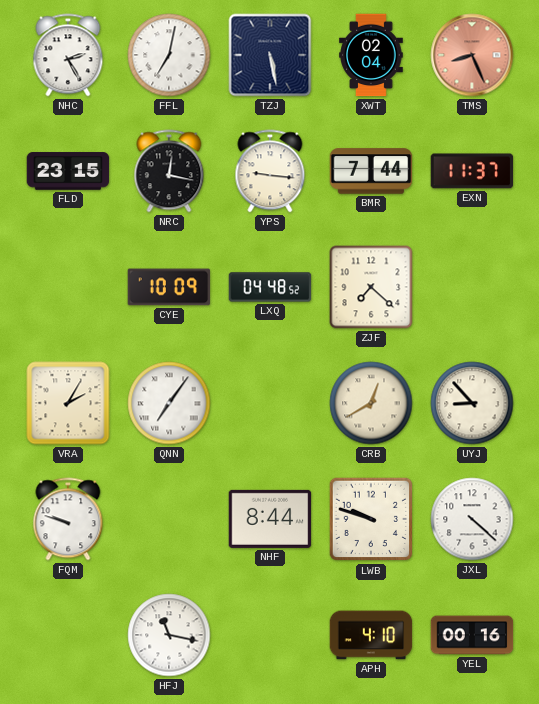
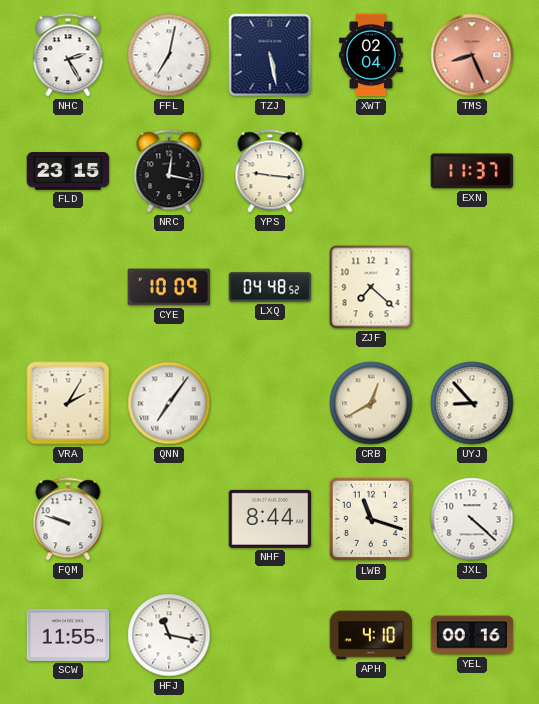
BMR: 7:44 -> none
LWB: 9:48 -> 11:18
SCW: none -> 11:55
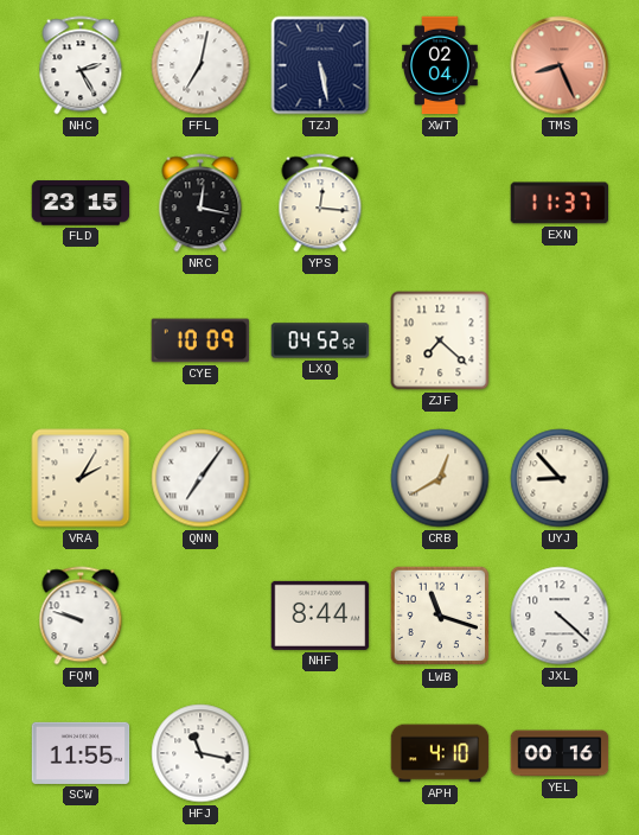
YPS: 9:16 -> 12:16
LXQ: 04:48 -> 04:52
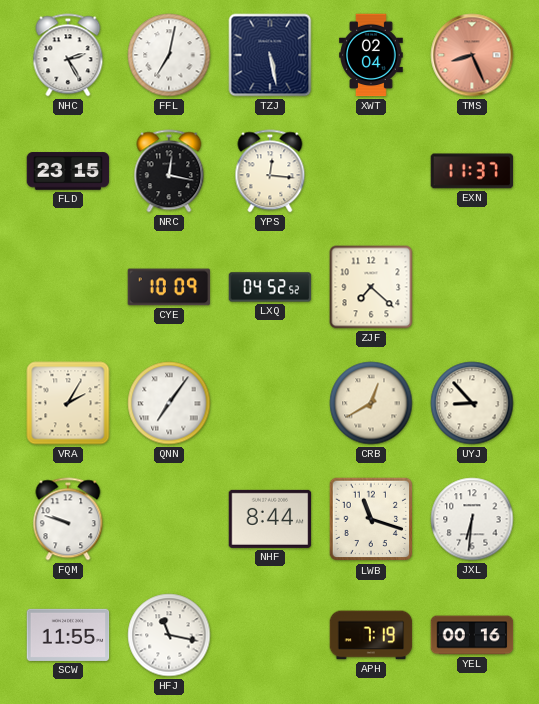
JXL: 4:22 -> 6:31
APH: 4:10 -> 7:19
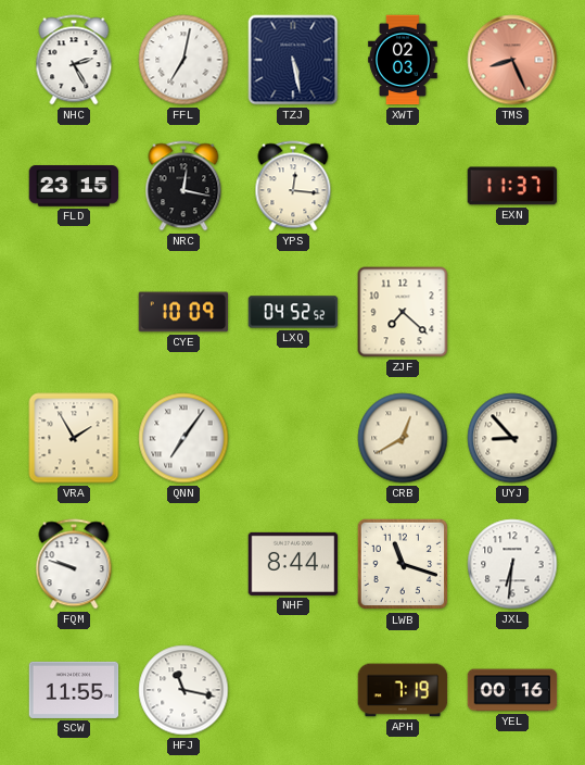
XWT: 02:04 -> 02:03
VRA: 2:05 -> 1:55
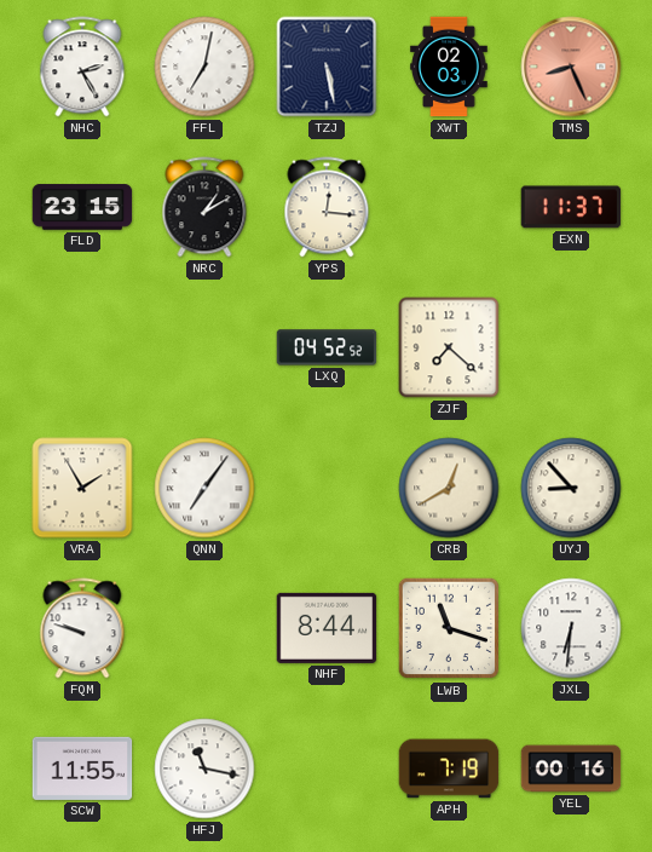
NRC: 12:17 -> 1:10
CYE: 10:09 -> none
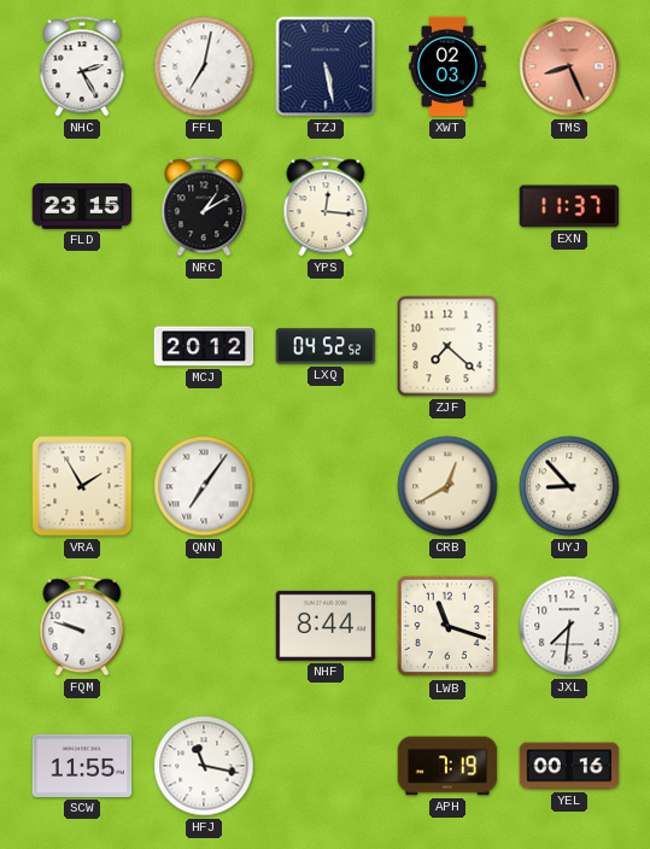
MCJ: none -> 20:12
JXL: 6:31 -> 7:31
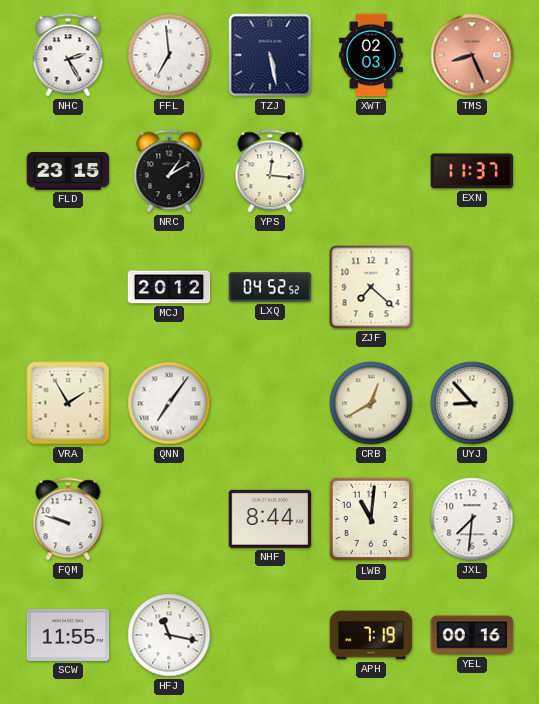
FFL: 7:02 -> 6:59
LWB: 11:18 -> 11:01
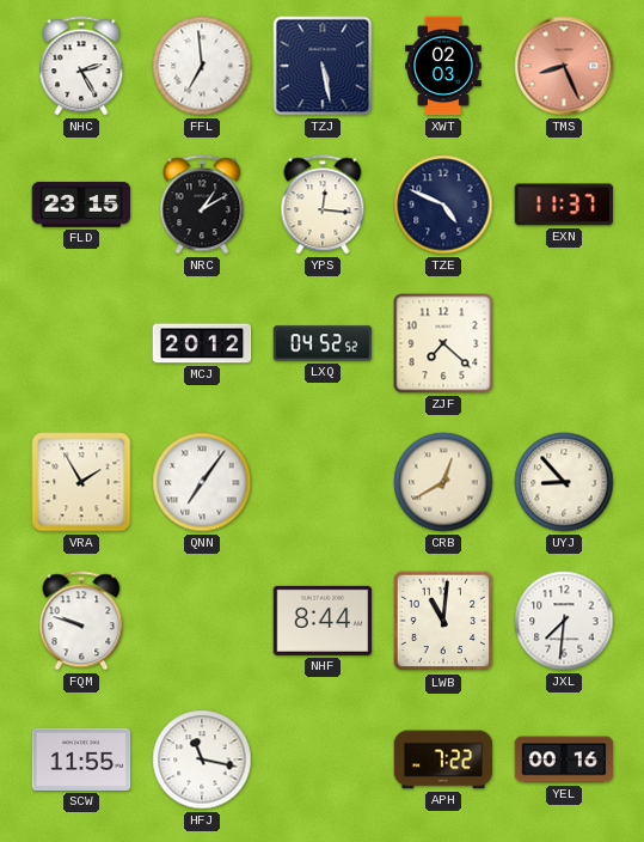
TZE: none -> 4:49
APH: 7:19 -> 7:22
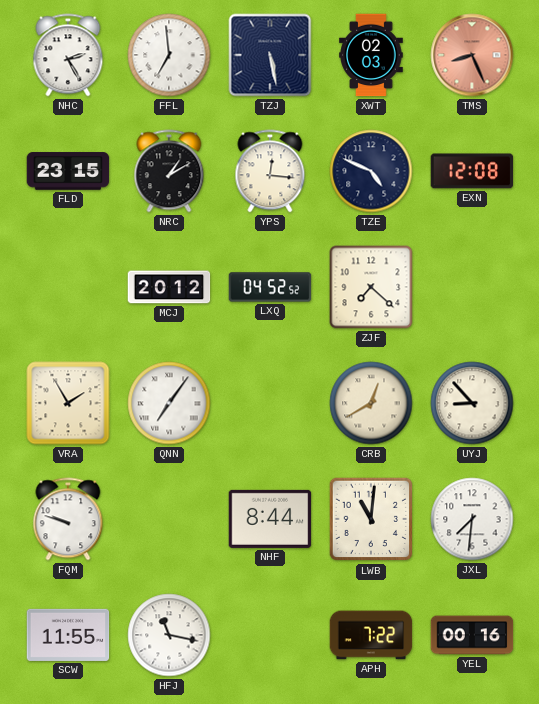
EXN: 11:37 -> 12:08
